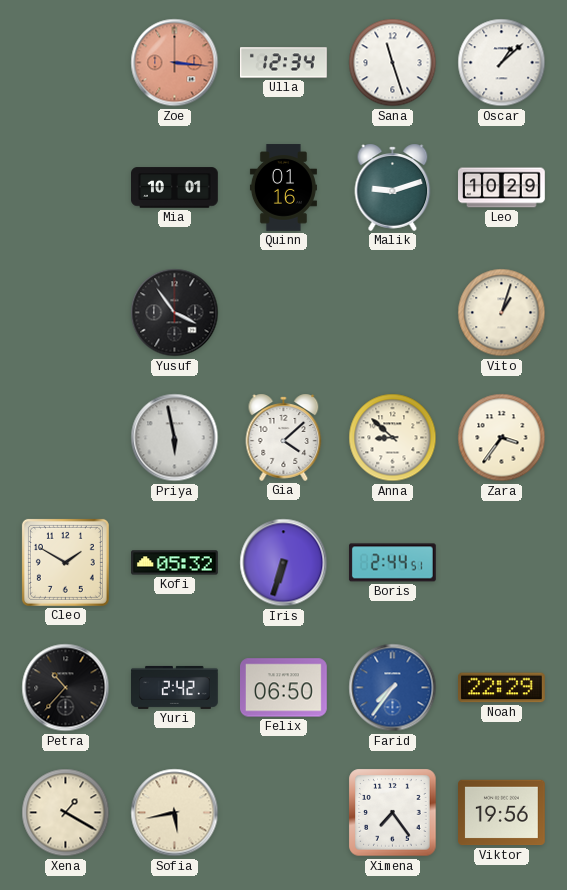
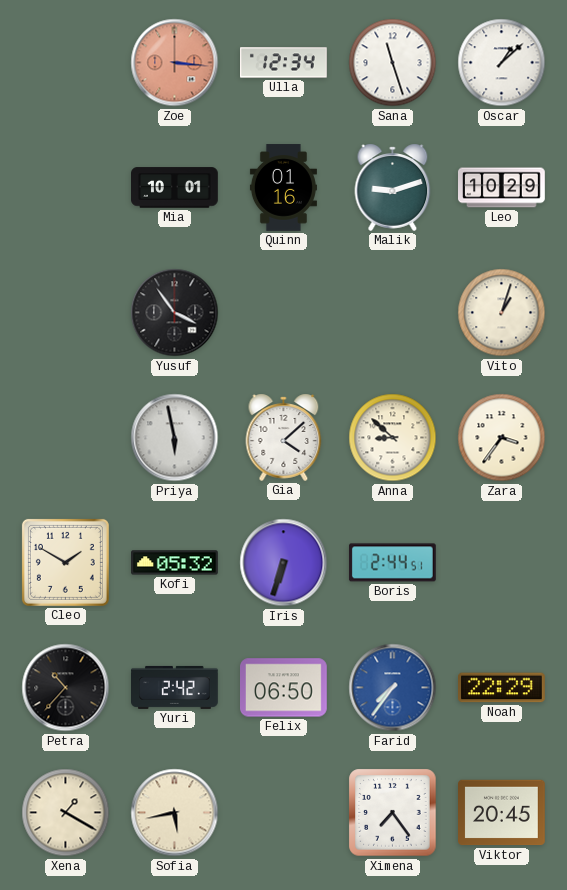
Viktor: 19:56 -> 20:45
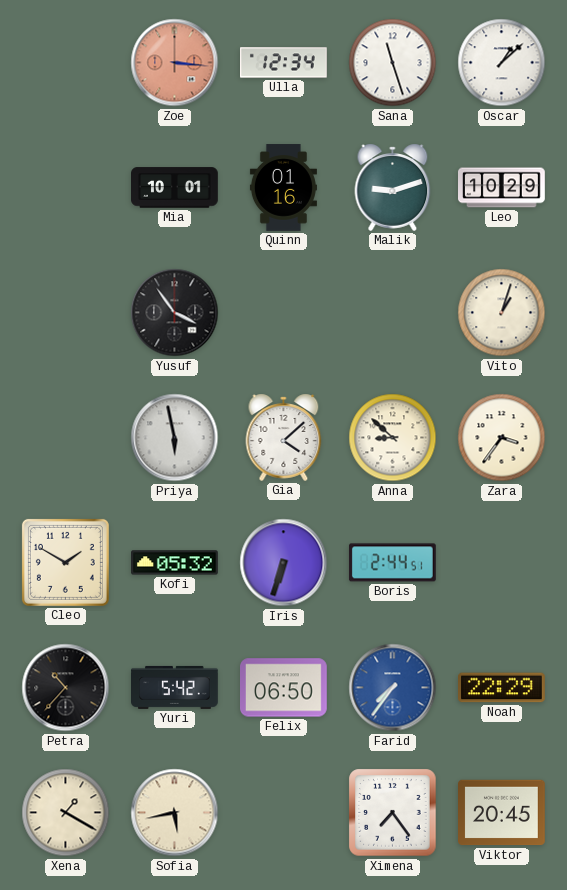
Yuri: 2:42 -> 5:42
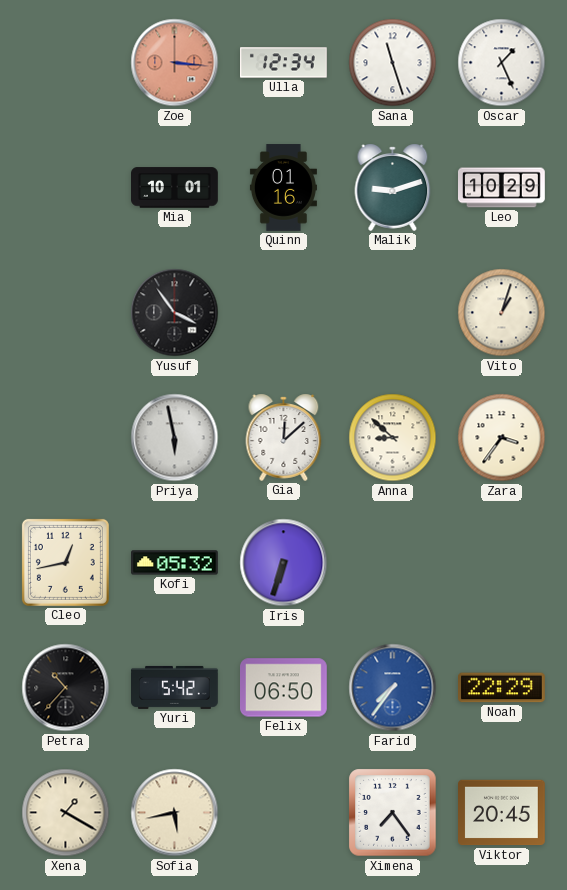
Oscar: 1:08 -> 1:26
Gia: 4:08 -> 12:08
Cleo: 1:50 -> 12:43
Boris: 2:44 -> none
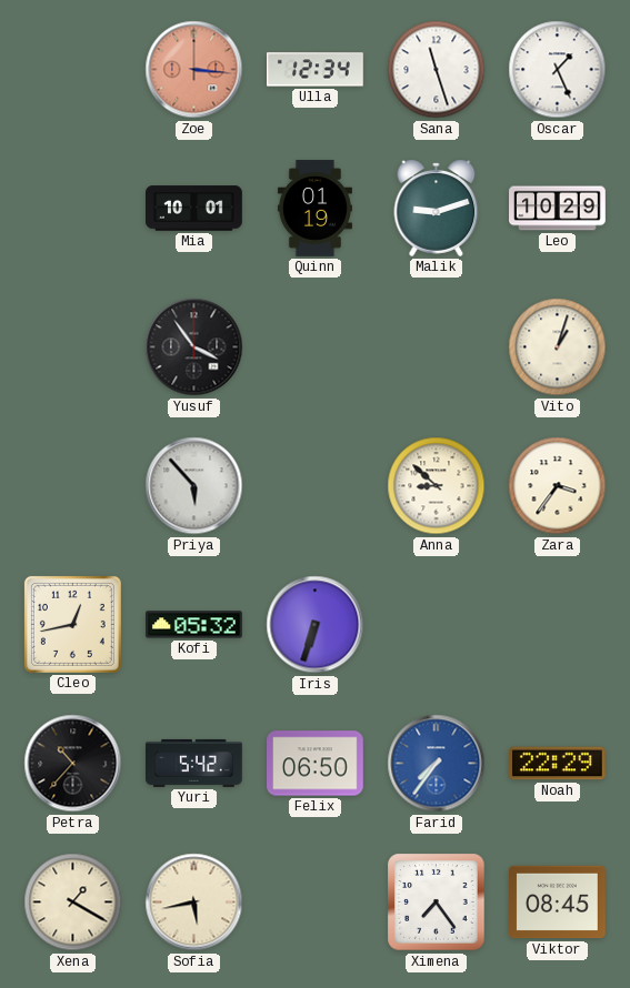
Quinn: 01:16 -> 01:19
Priya: 5:58 -> 5:53
Gia: 12:08 -> none
Viktor: 20:45 -> 08:45
